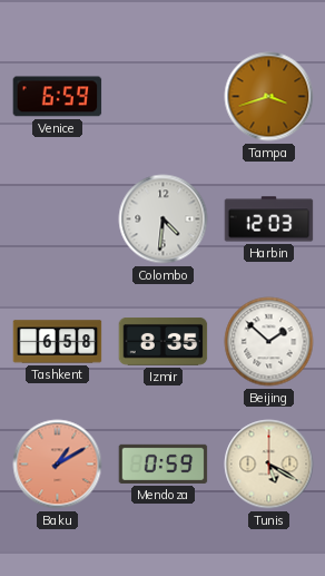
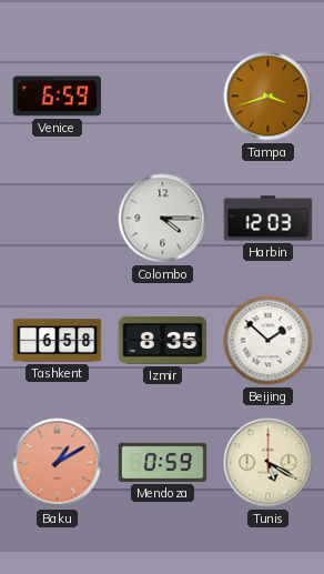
Colombo: 4:31 -> 4:15
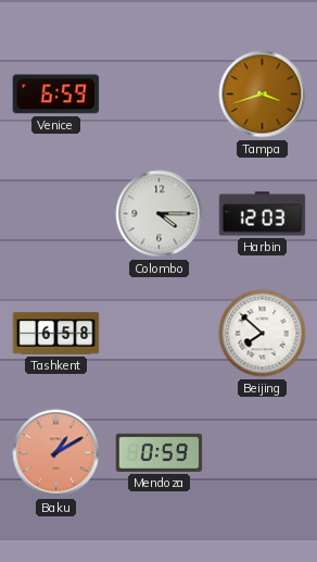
Izmir: 8:35 -> none
Beijing: 1:52 -> 7:52
Tunis: 5:20 -> none
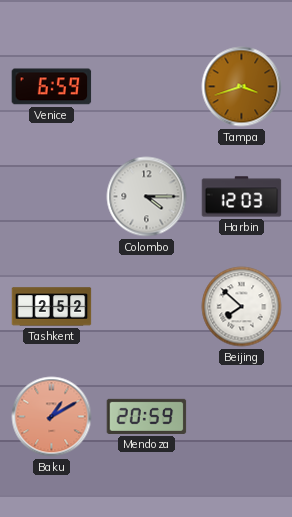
Tashkent: 6:58 -> 2:52
Mendoza: 0:59 -> 20:59
